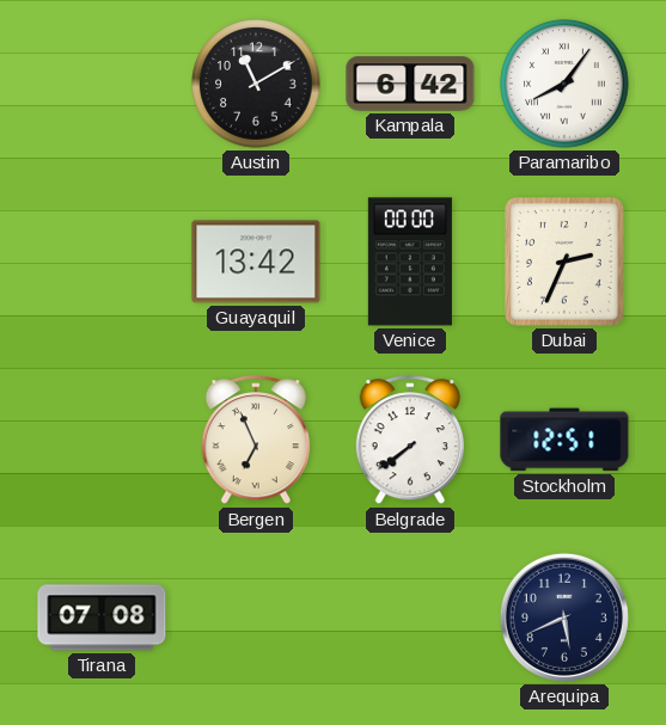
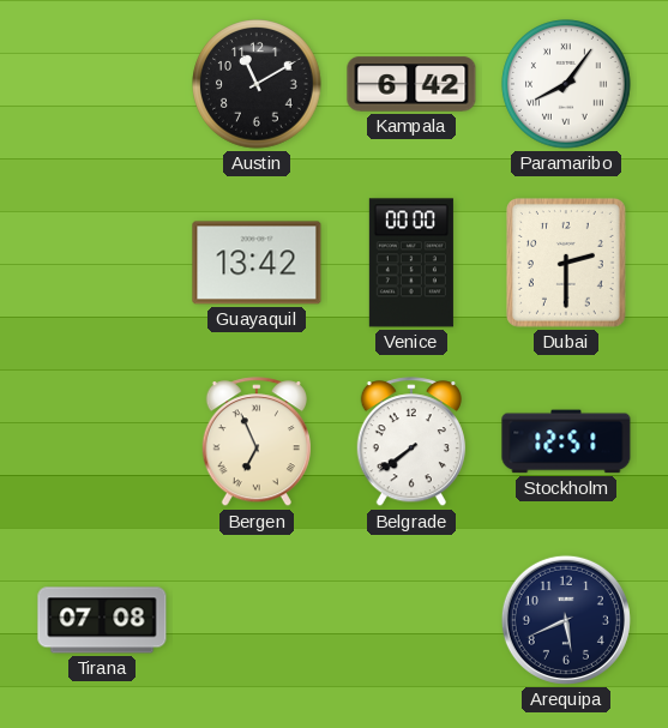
Dubai: 2:34 -> 2:30
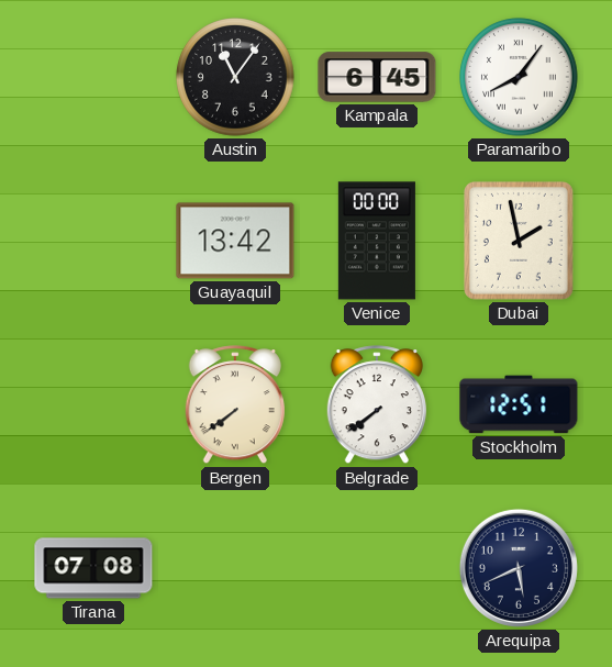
Austin: 11:10 -> 11:06
Kampala: 6:42 -> 6:45
Dubai: 2:30 -> 1:58
Bergen: 6:56 -> 7:39
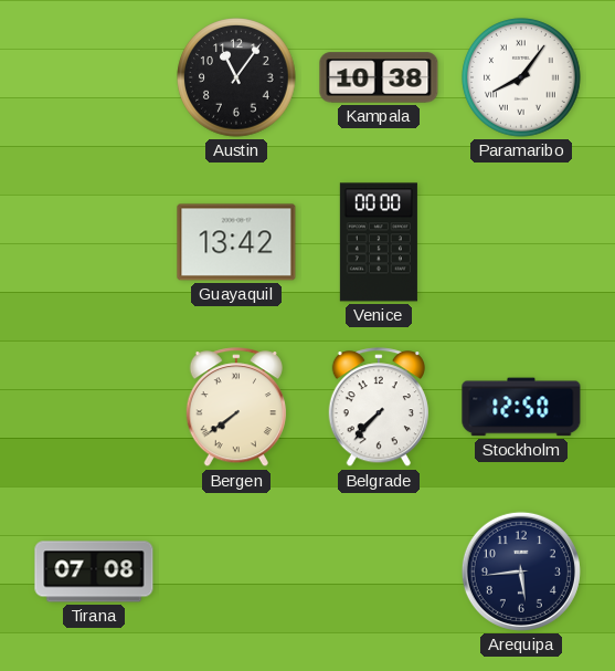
Kampala: 6:45 -> 10:38
Dubai: 1:58 -> none
Belgrade: 7:39 -> 7:37
Stockholm: 12:51 -> 12:50
Arequipa: 5:41 -> 5:44
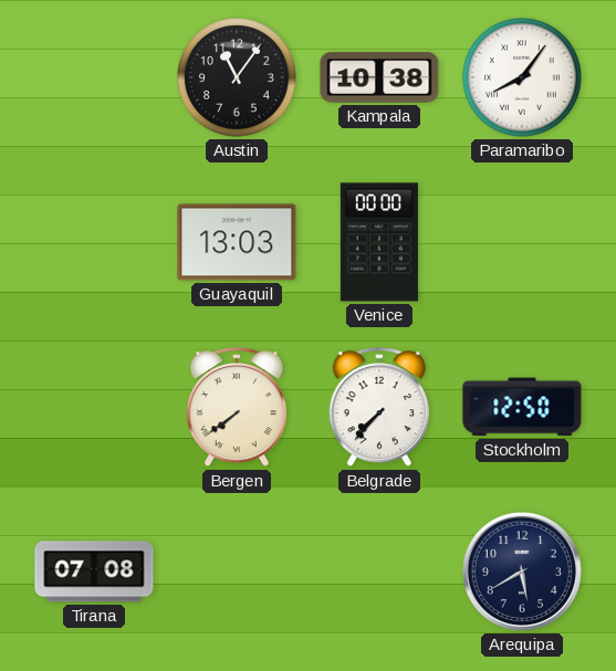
Guayaquil: 13:42 -> 13:03
Arequipa: 5:44 -> 5:40
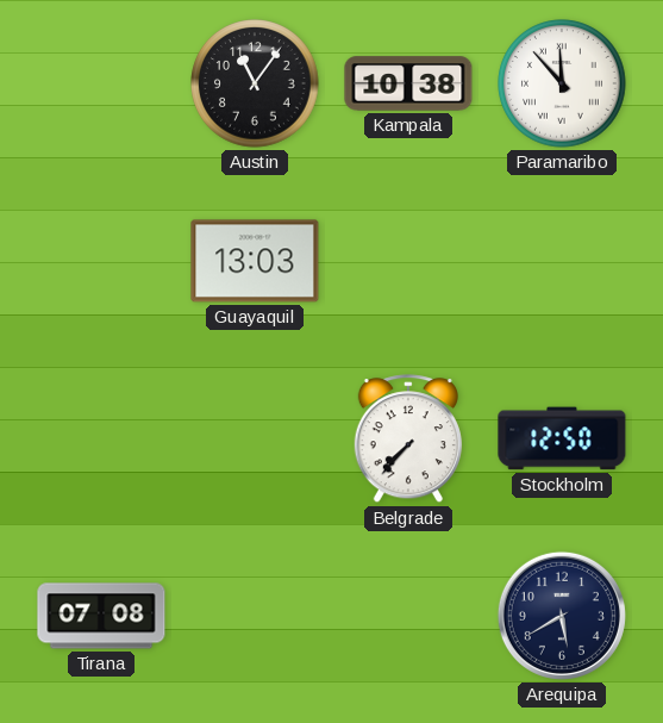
Paramaribo: 8:06 -> 11:53
Venice: 00:00 -> none
Bergen: 7:39 -> none
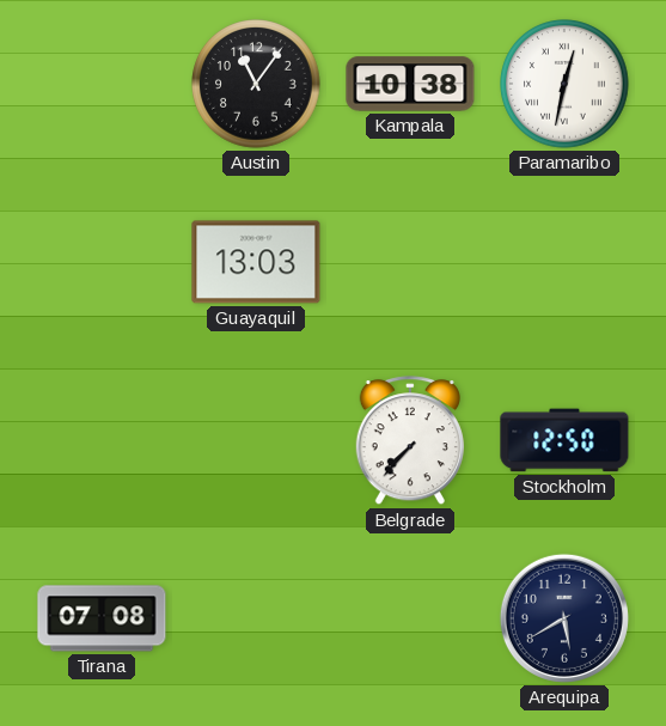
Paramaribo: 11:53 -> 12:32
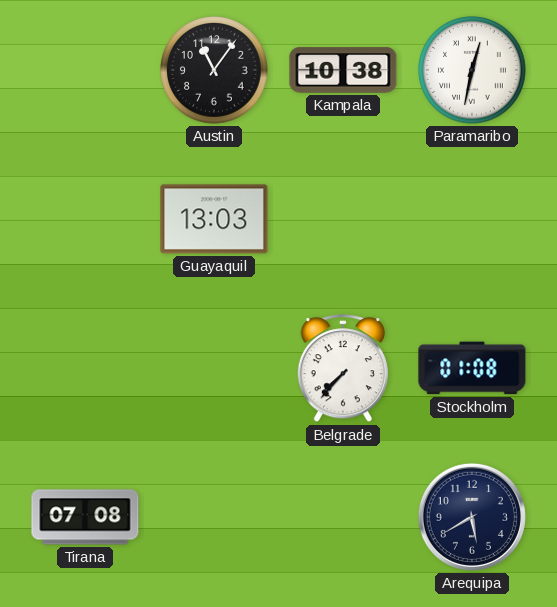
Stockholm: 12:50 -> 01:08
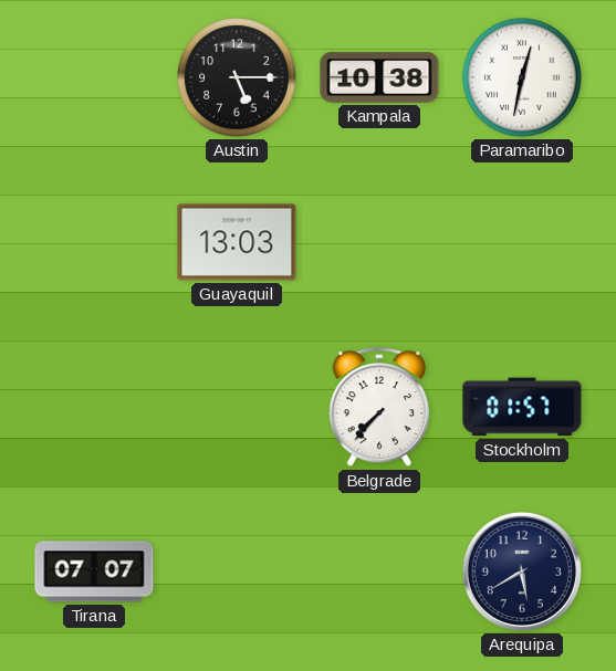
Austin: 11:06 -> 5:15
Stockholm: 01:08 -> 01:57
Tirana: 07:08 -> 07:07
